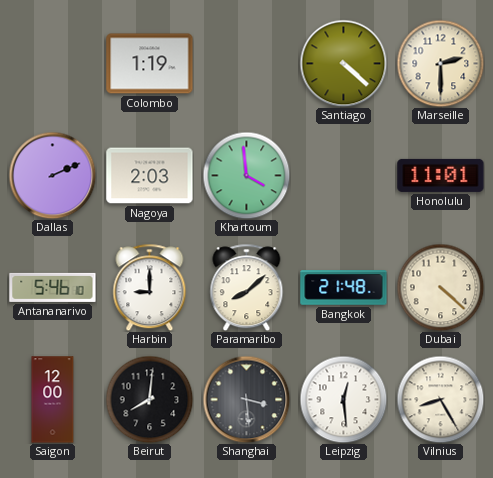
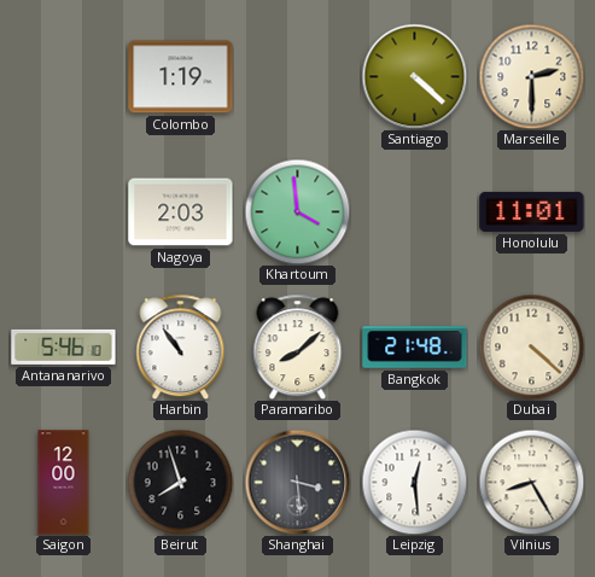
Dallas: 2:11 -> none
Harbin: 9:00 -> 10:54
Beirut: 8:01 -> 7:57
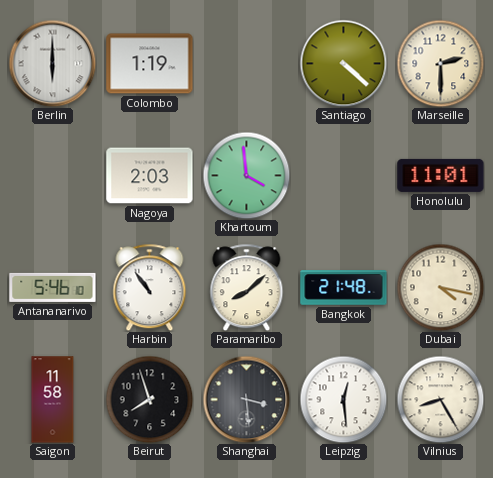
Berlin: none -> 6:00
Dubai: 4:22 -> 4:17
Saigon: 12:00 -> 11:58
